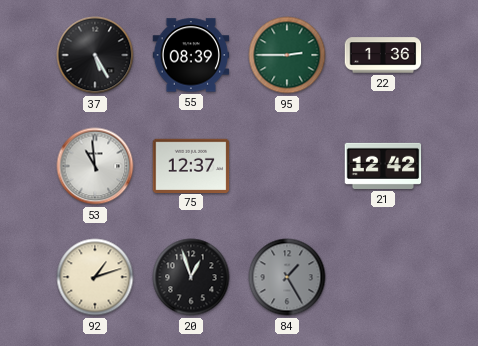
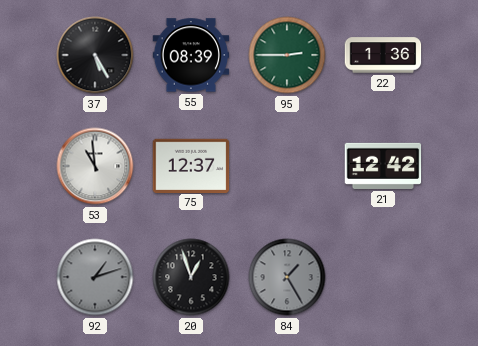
92 dial: cream -> grey
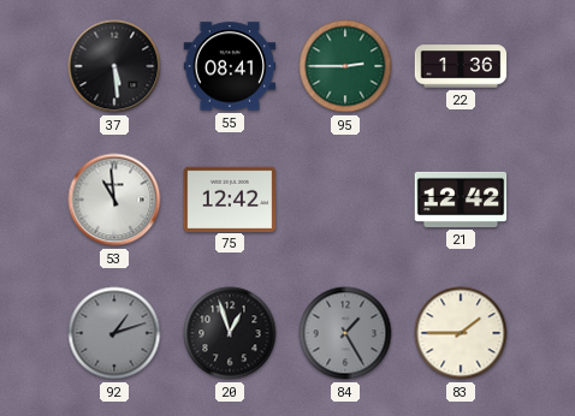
37: 5:25 -> 5:29
55: 08:39 -> 08:41
75: 12:37 -> 12:42
83: none -> 1:45
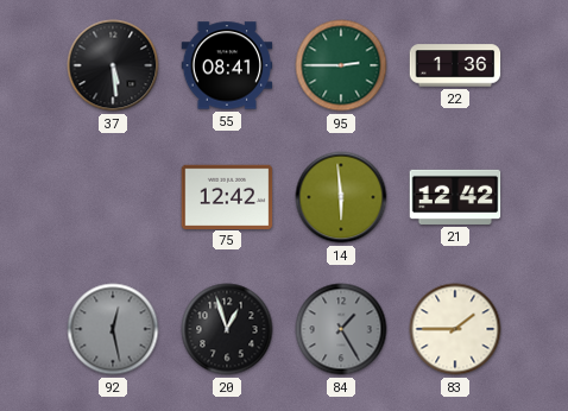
53: 10:59 -> none
14: none -> 5:59
92: 1:12 -> 12:28
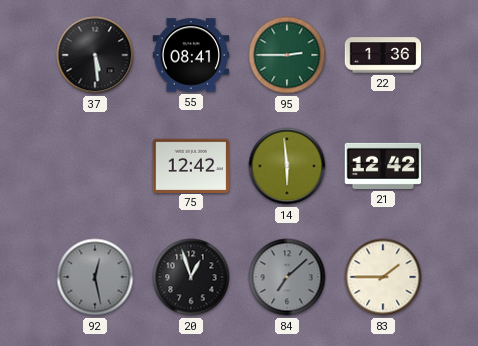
84: 1:25 -> 7:08
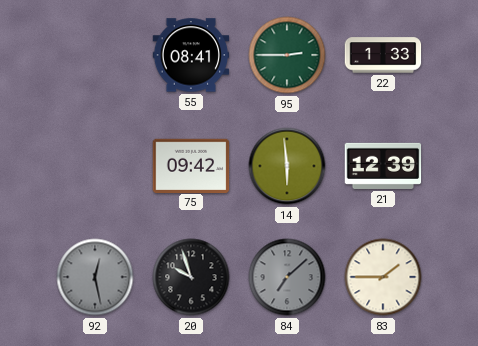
37: 5:29 -> none
22: 1:36 -> 1:33
75: 12:42 -> 09:42
21: 12:42 -> 12:39
20: 12:57 -> 9:57
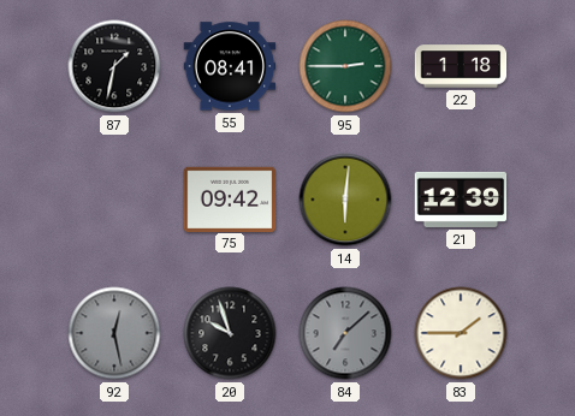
87: none -> 1:32
22: 1:33 -> 1:18
14: 5:59 -> 6:01
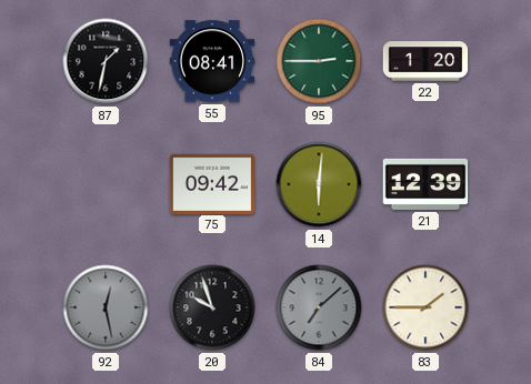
22: 1:18 -> 1:20
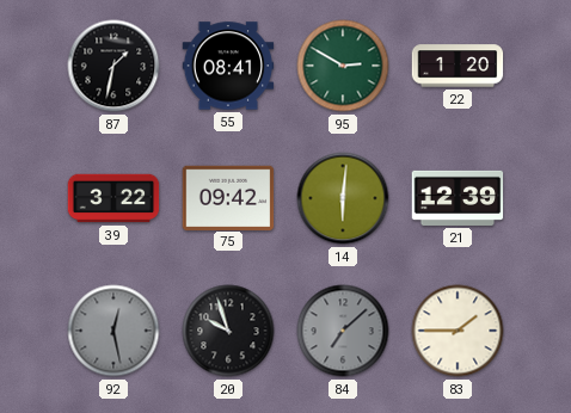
95: 2:45 -> 2:50
39: none -> 3:22
